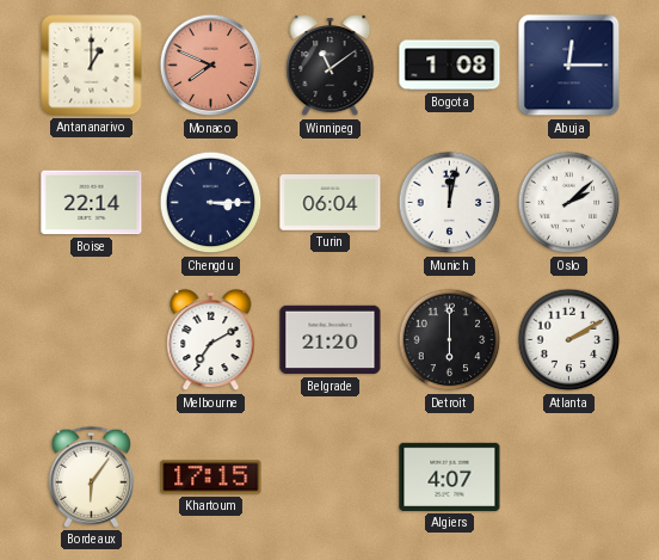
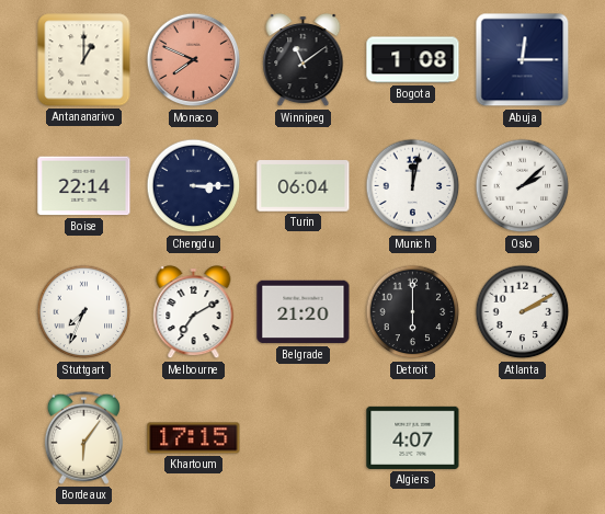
Stuttgart: none -> 7:34
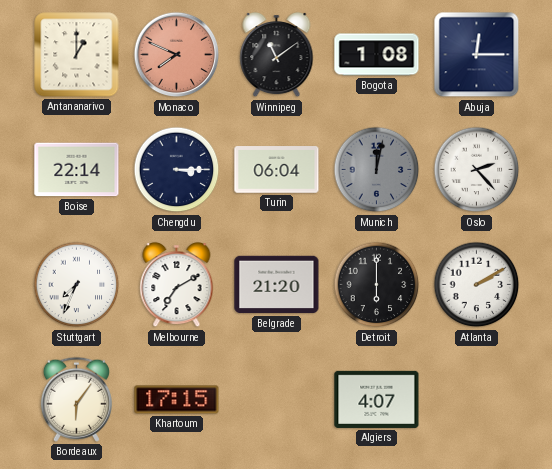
Munich dial: white -> grey
Oslo: 2:08 -> 2:23
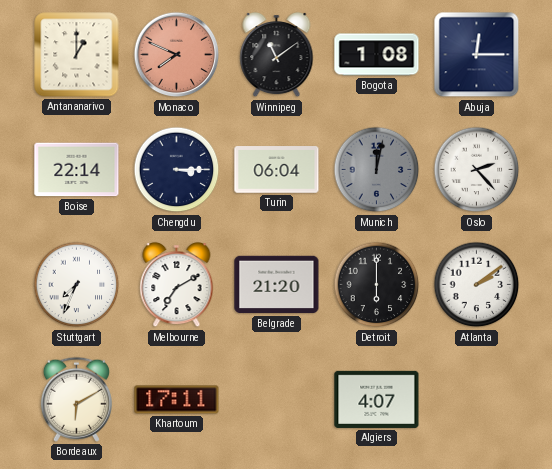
Atlanta: 2:10 -> 2:09
Bordeaux: 6:06 -> 6:10
Khartoum: 17:15 -> 17:11
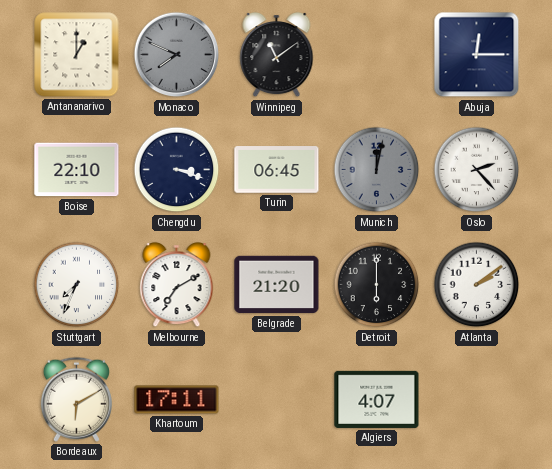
Monaco dial: salmon -> grey
Bogota: 1:08 -> none
Boise: 22:14 -> 22:10
Chengdu: 3:15 -> 3:18
Turin: 06:04 -> 06:45
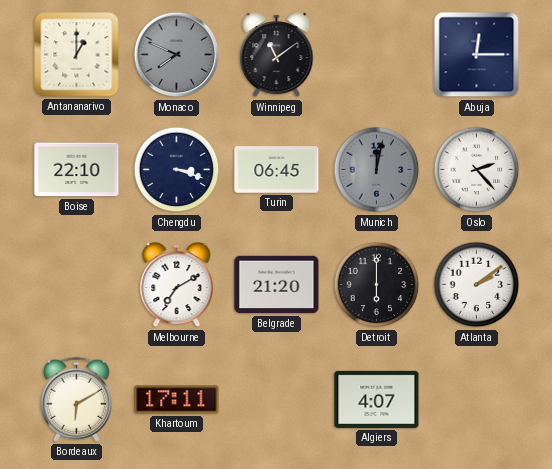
Stuttgart: 7:34 -> none
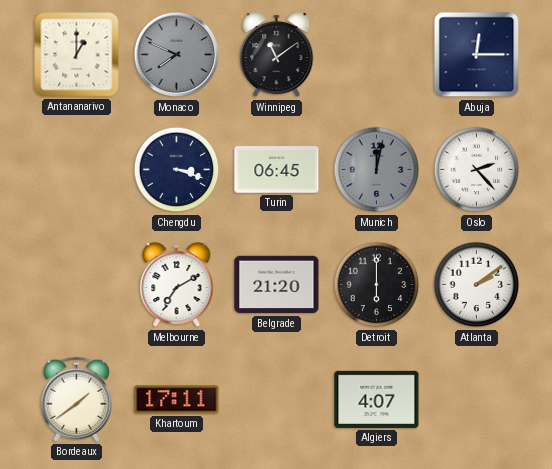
Boise: 22:10 -> none
Bordeaux: 6:10 -> 1:39
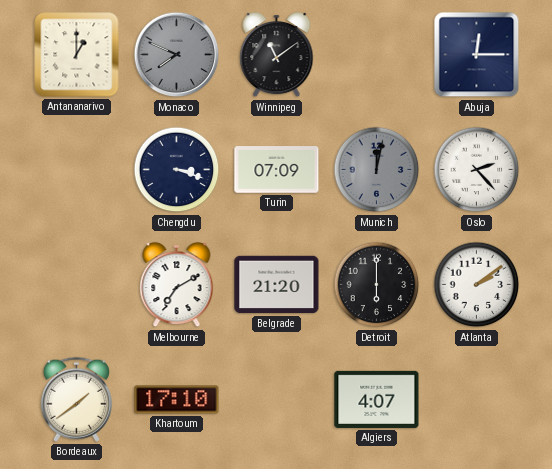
Turin: 06:45 -> 07:09
Khartoum: 17:11 -> 17:10
